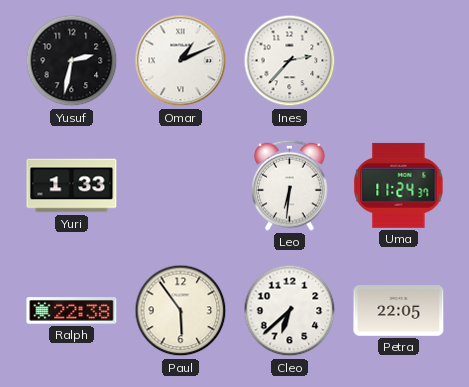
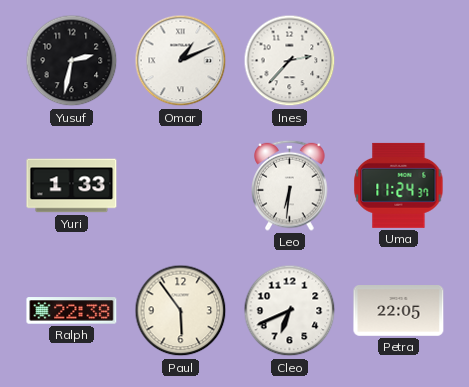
Cleo: 6:38 -> 6:41
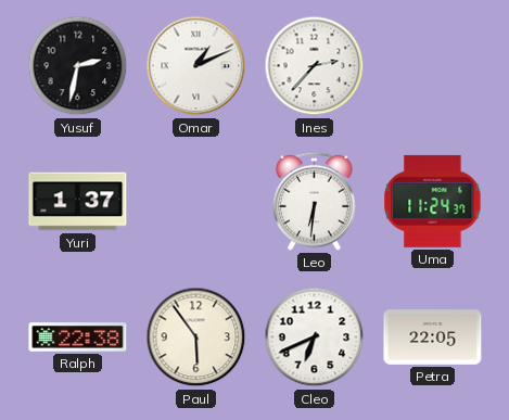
Yuri: 1:33 -> 1:37
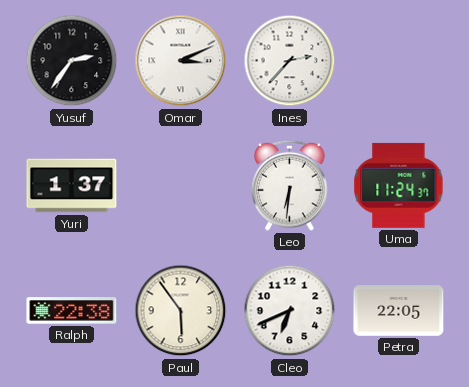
Yusuf: 2:32 -> 2:36
Omar: 1:11 -> 3:11
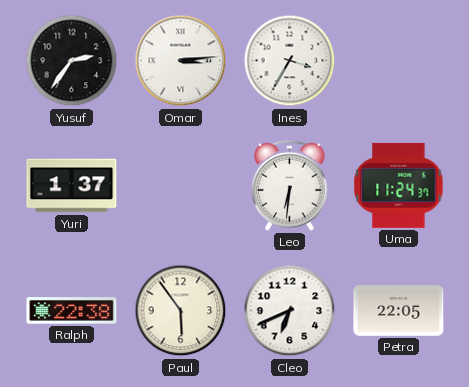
Omar: 3:11 -> 3:14
Ines: 2:37 -> 3:35
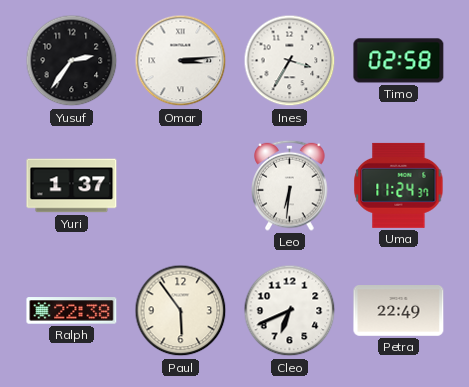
Timo: none -> 02:58
Petra: 22:05 -> 22:49
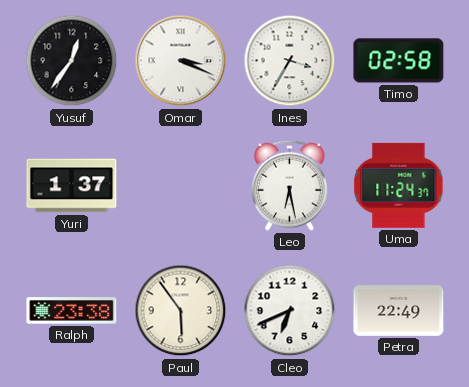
Yusuf: 2:36 -> 12:36
Omar: 3:14 -> 3:19
Leo: 6:31 -> 6:28
Ralph: 22:38 -> 23:38
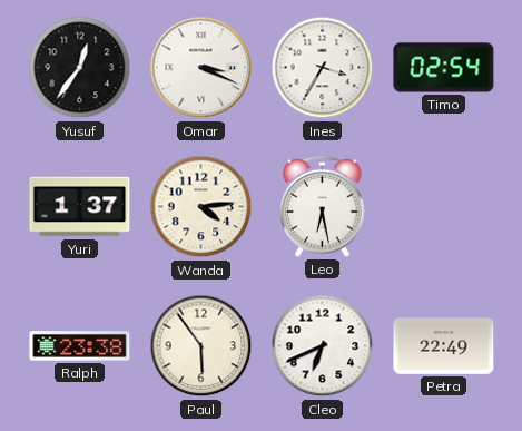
Timo: 02:58 -> 02:54
Wanda: none -> 4:14
Uma: 11:24 -> none
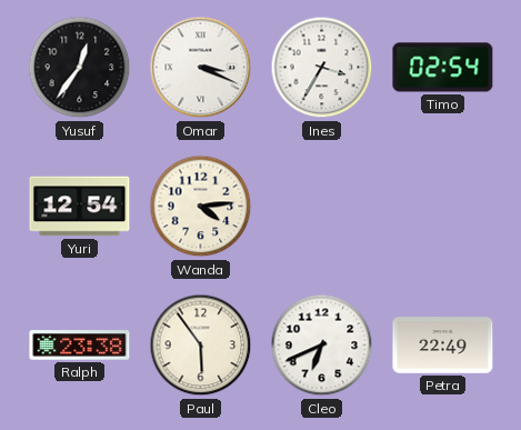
Yuri: 1:37 -> 12:54
Leo: 6:28 -> none
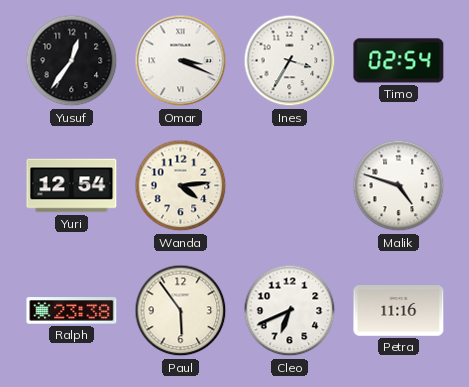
Malik: none -> 4:48
Petra: 22:49 -> 11:16
